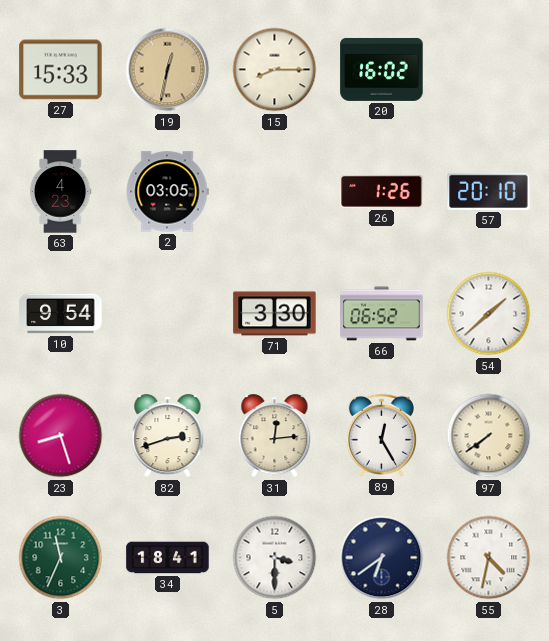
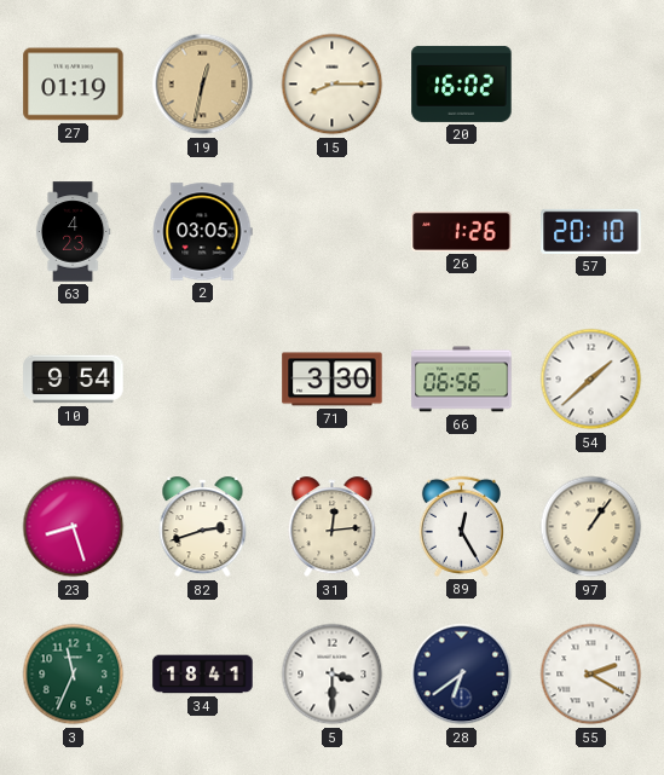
27: 15:33 -> 01:19
66: 06:52 -> 06:56
97: 7:39 -> 1:06
55: 4:32 -> 2:20
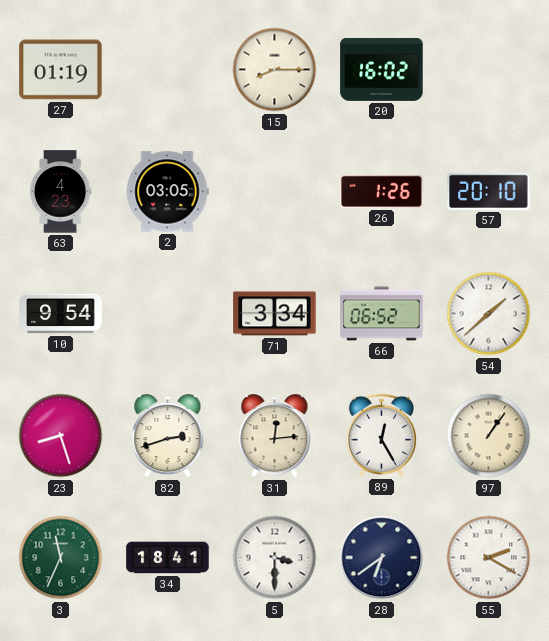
19: 12:32 -> none
71: 3:30 -> 3:34
66: 06:56 -> 06:52
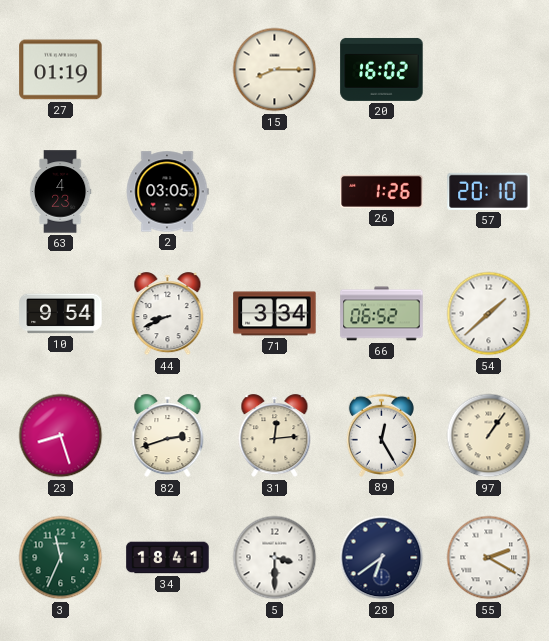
44: none -> 8:41
